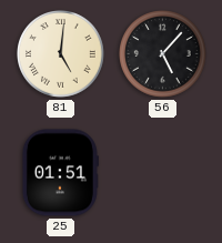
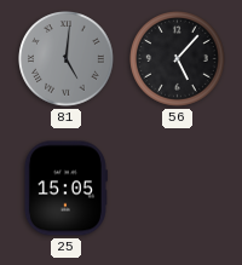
81 dial: cream -> grey
25: 01:51 -> 15:05
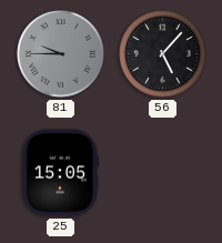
81: 5:01 -> 9:45
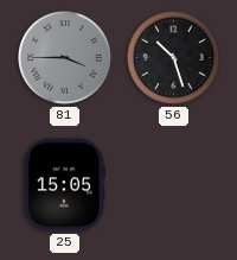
81: 9:45 -> 3:45
56: 5:07 -> 10:27
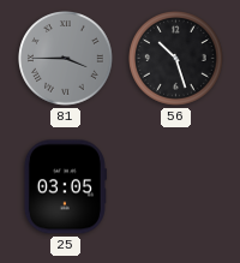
25: 15:05 -> 03:05
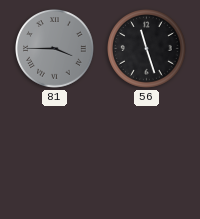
56: 10:27 -> 11:27
25: 03:05 -> none
